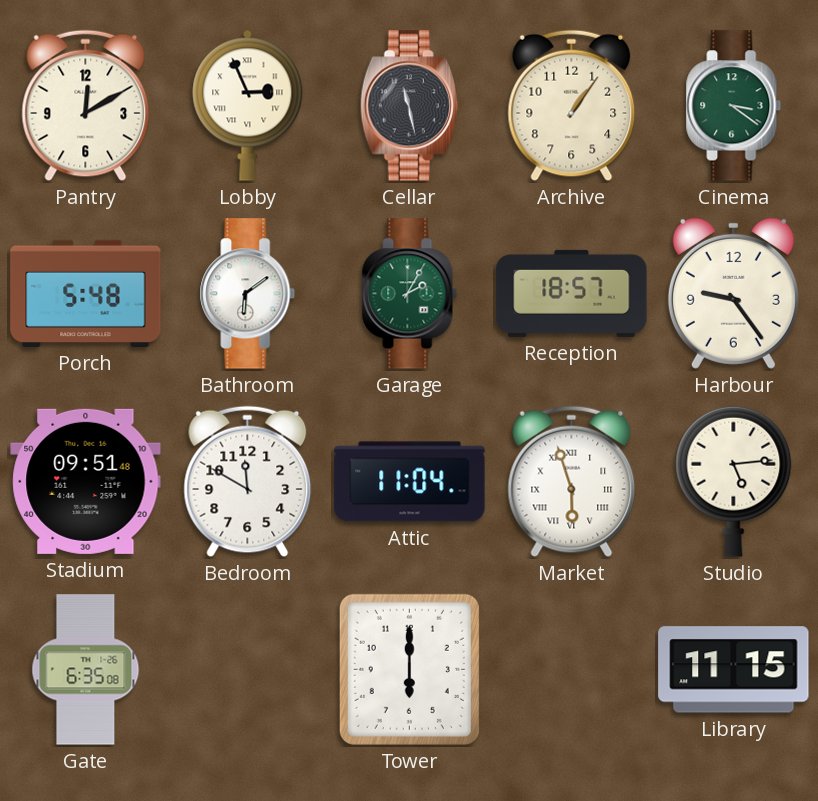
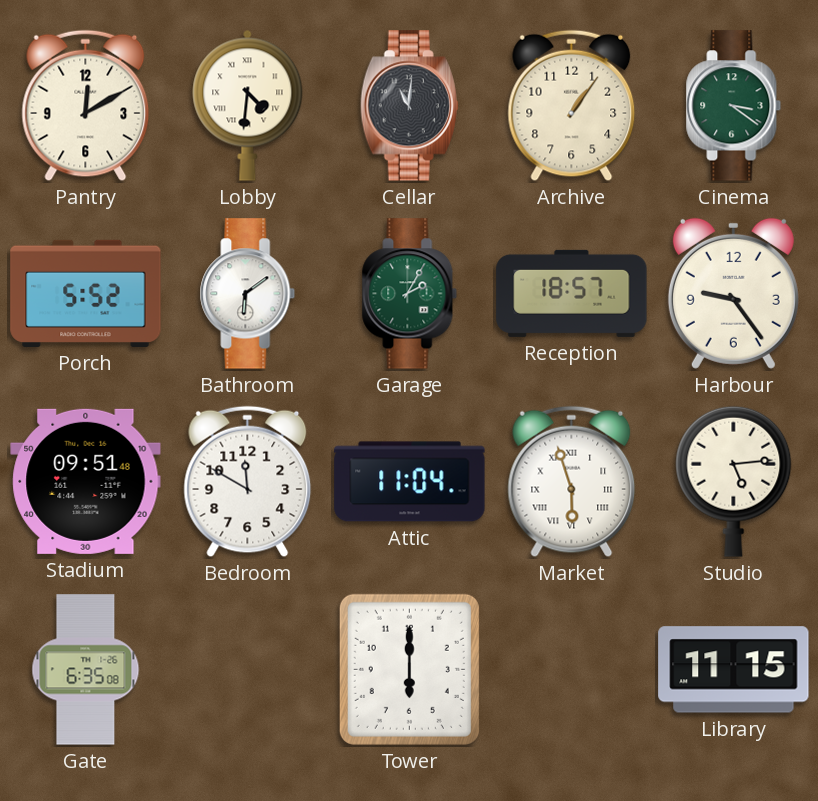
Lobby: 2:56 -> 4:31
Cellar: 11:28 -> 11:01
Porch: 5:48 -> 5:52
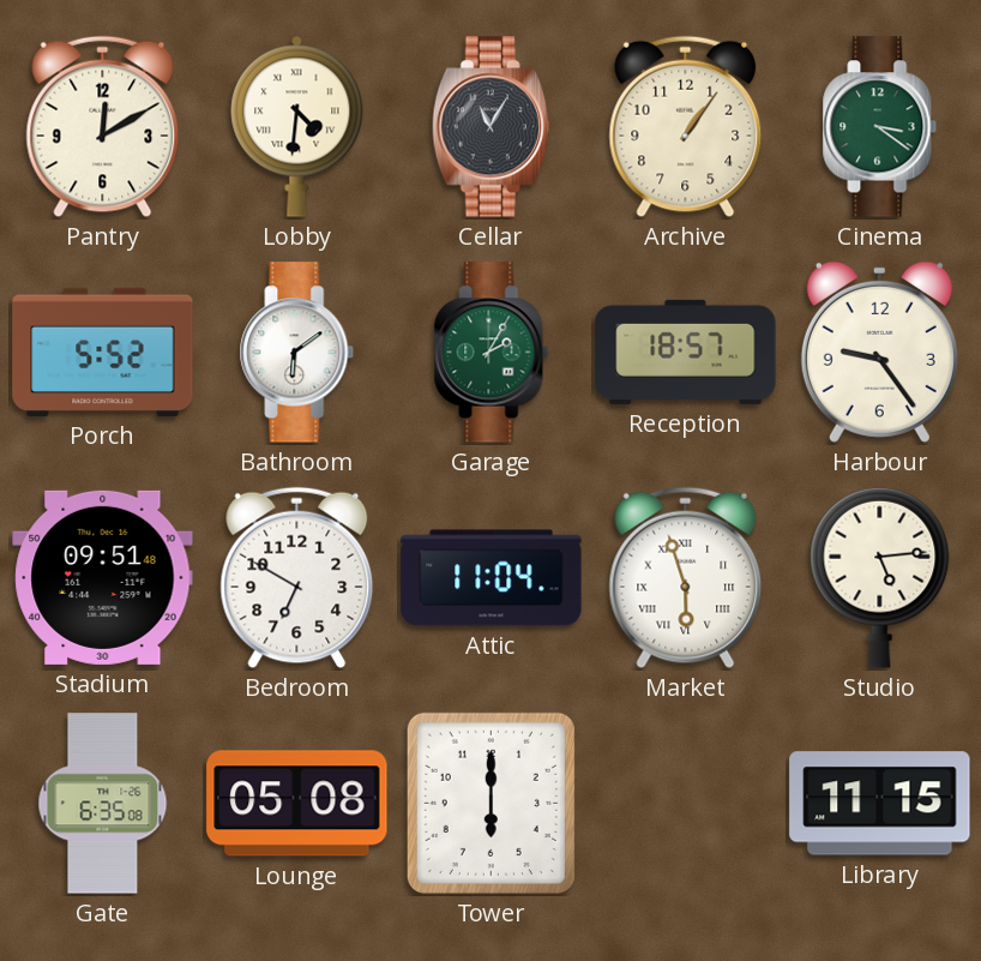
Cellar: 11:01 -> 11:05
Bedroom: 11:50 -> 6:50
Lounge: none -> 05:08
